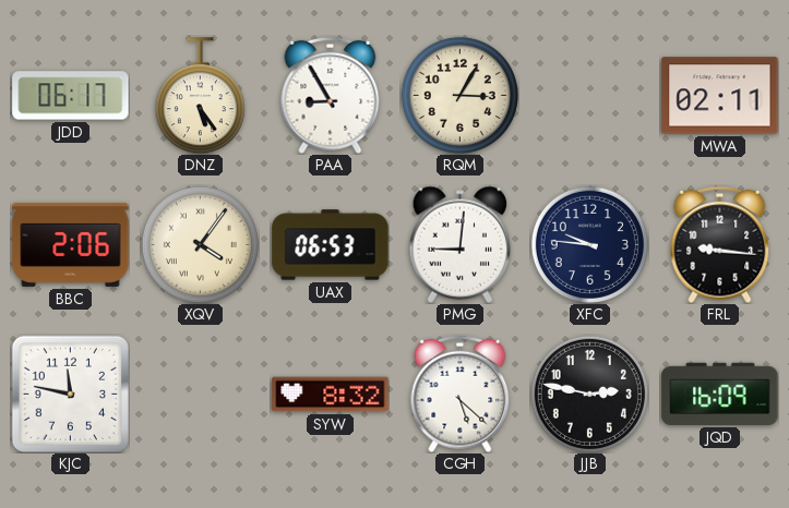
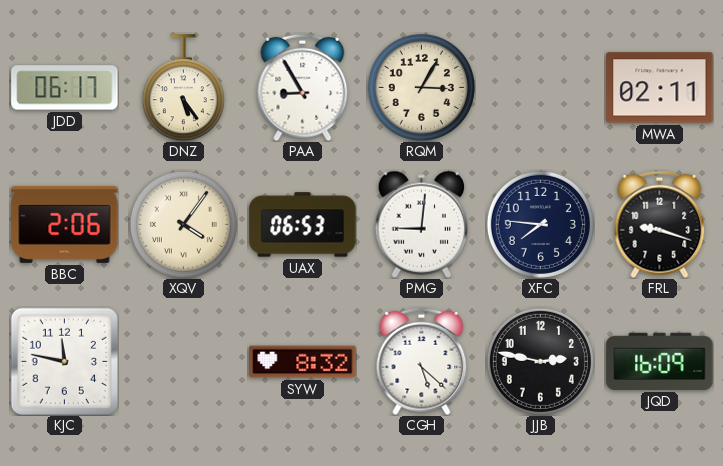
XFC: 9:46 -> 7:46
FRL: 9:16 -> 9:18
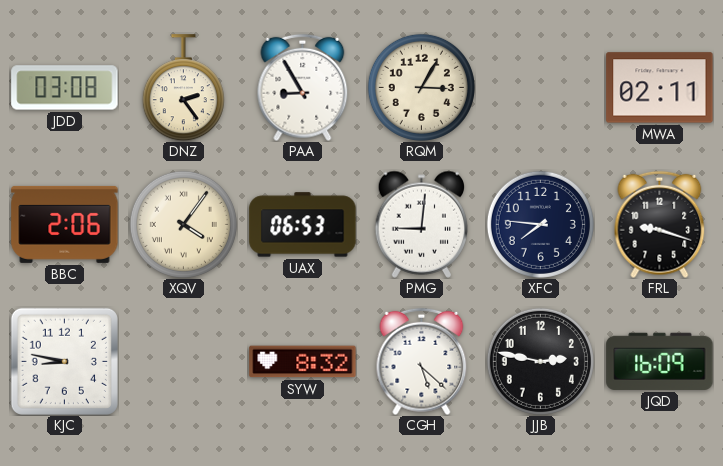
JDD: 06:17 -> 03:08
DNZ: 5:24 -> 2:24
KJC: 11:47 -> 8:47
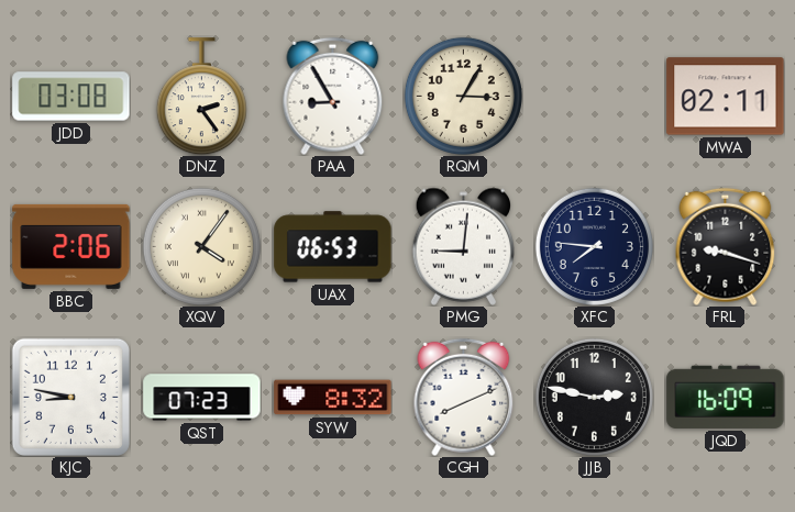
QST: none -> 07:23
CGH: 5:22 -> 8:11
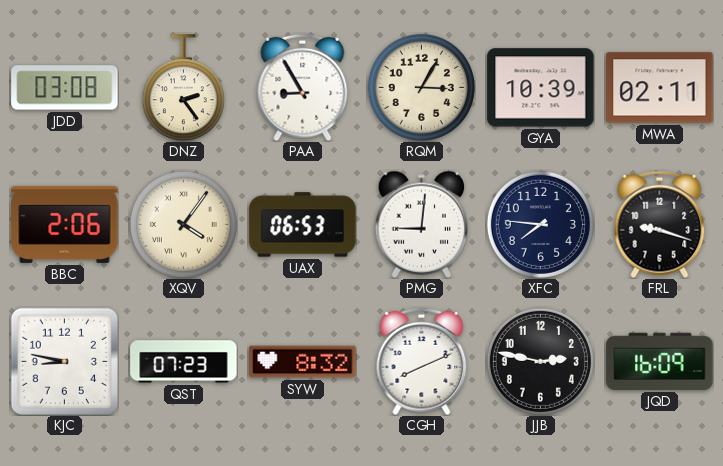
GYA: none -> 10:39
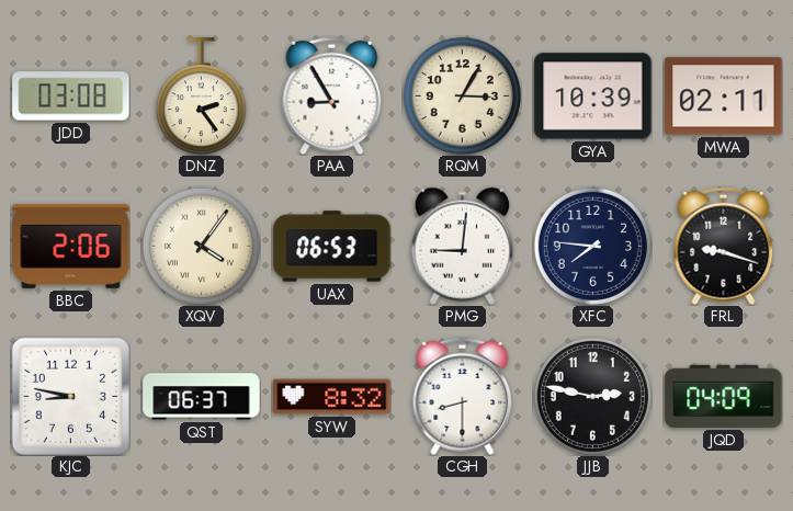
QST: 07:23 -> 06:37
CGH: 8:11 -> 8:30
JQD: 16:09 -> 04:09
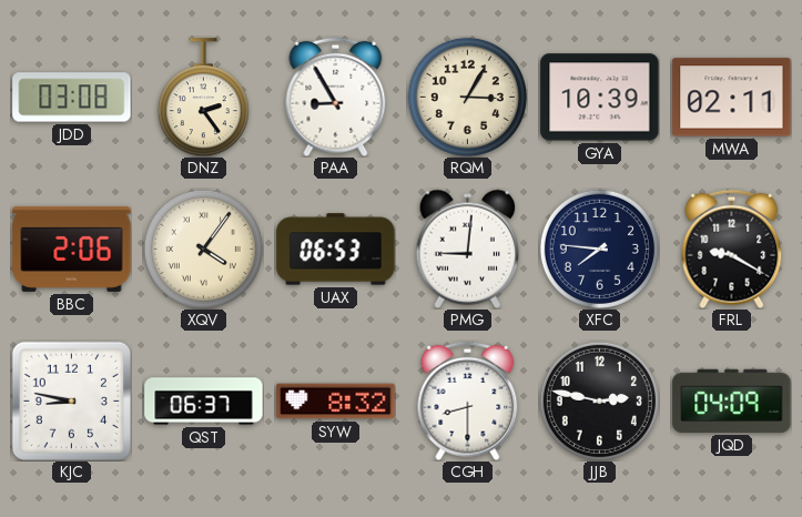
FRL: 9:18 -> 9:20
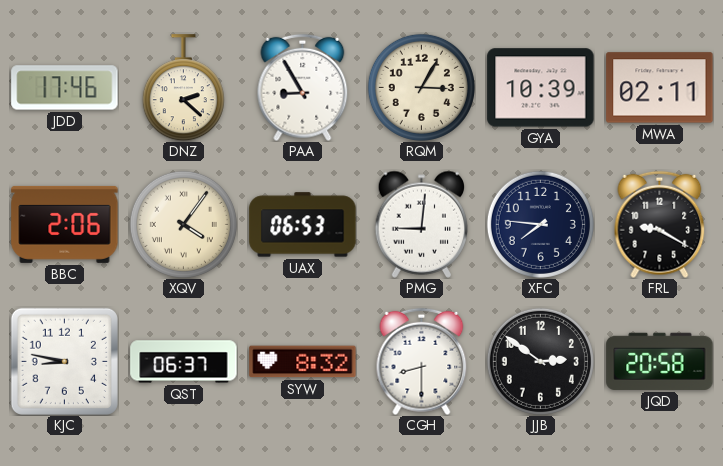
JDD: 03:08 -> 17:46
DNZ: 2:24 -> 2:22
JJB: 2:47 -> 2:51
JQD: 04:09 -> 20:58
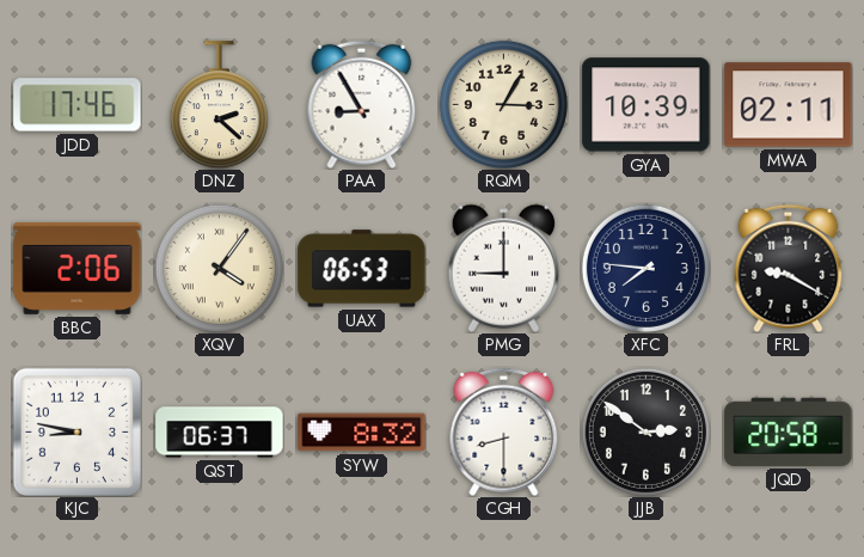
PMG: 9:01 -> 9:00
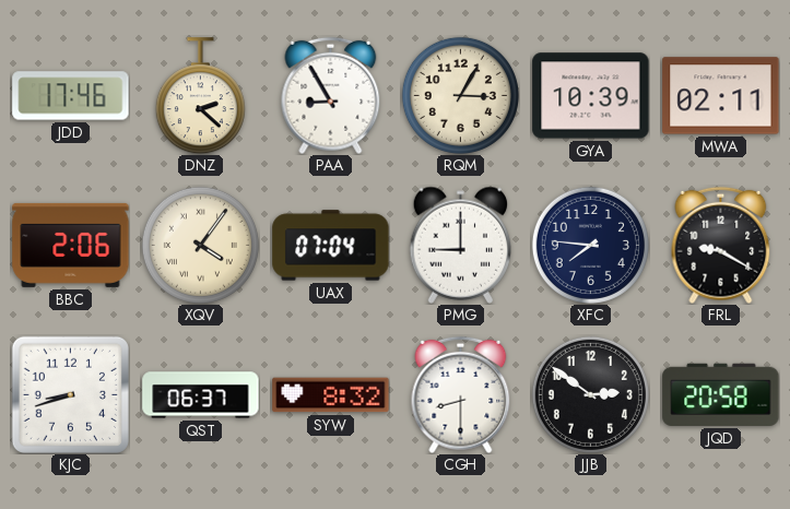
UAX: 06:53 -> 07:04
KJC: 8:47 -> 8:42
